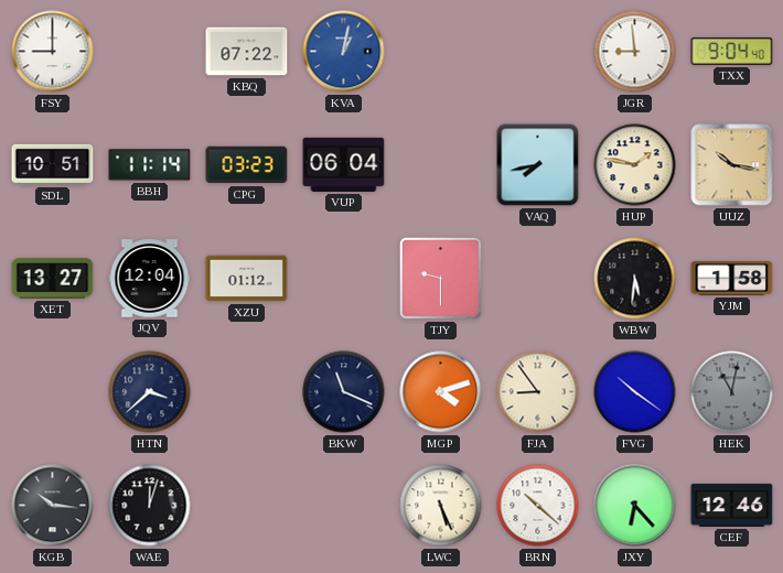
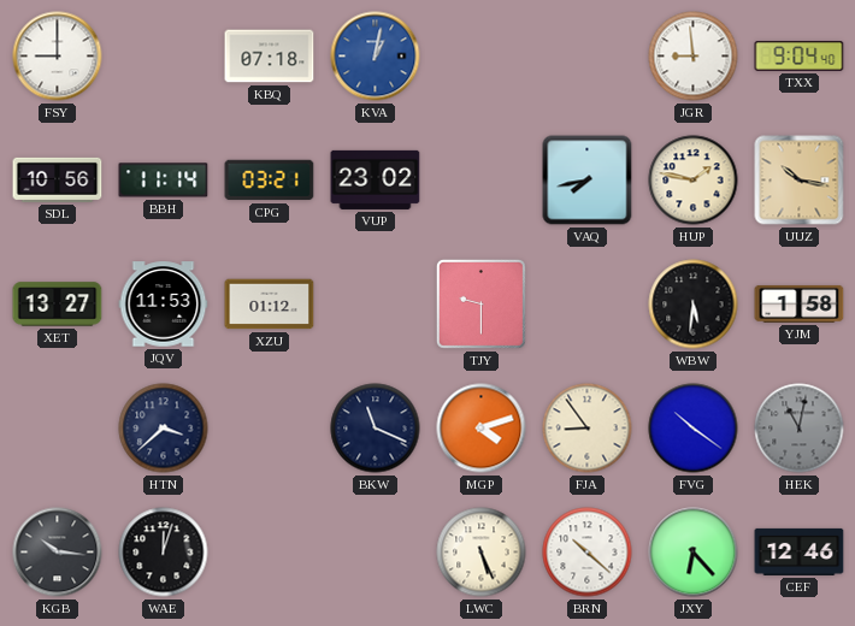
KBQ: 07:22 -> 07:18
SDL: 10:51 -> 10:56
CPG: 03:23 -> 03:21
VUP: 06:04 -> 23:02
JQV: 12:04 -> 11:53
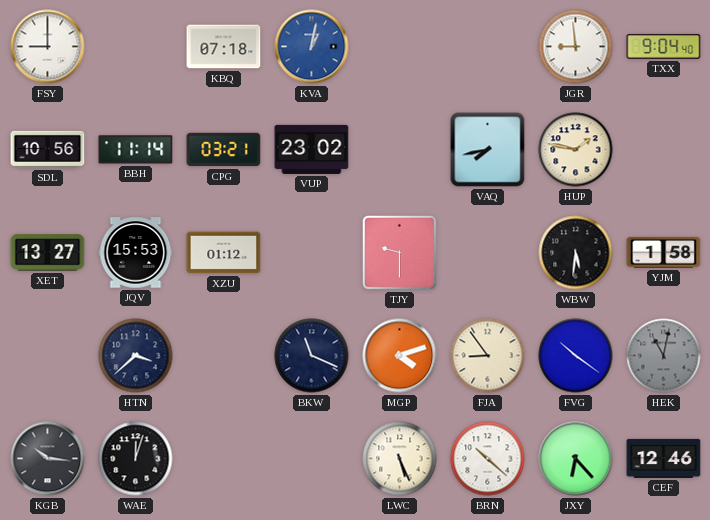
UUZ: 10:17 -> none
JQV: 11:53 -> 15:53
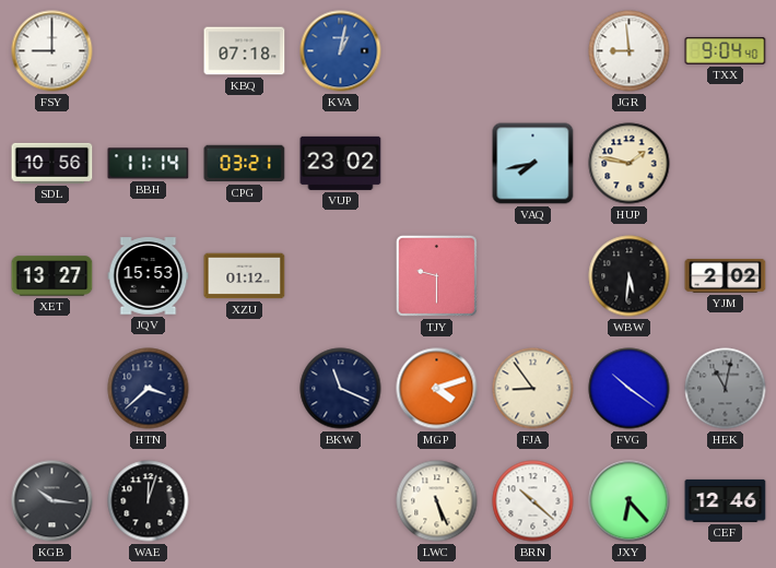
YJM: 1:58 -> 2:02
